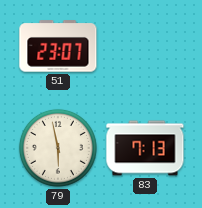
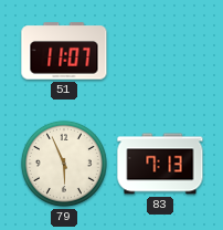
51: 23:07 -> 11:07
79: 5:58 -> 5:56
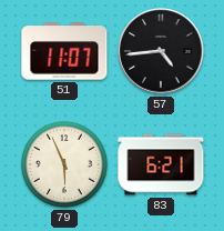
57: none -> 4:44
83: 7:13 -> 6:21
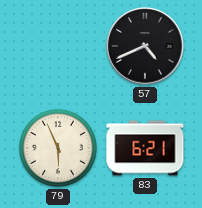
51: 11:07 -> none
57: 4:44 -> 4:41
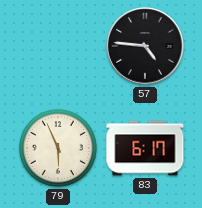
57: 4:41 -> 4:46
83: 6:21 -> 6:17
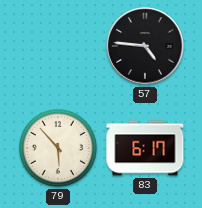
79: 5:56 -> 5:53
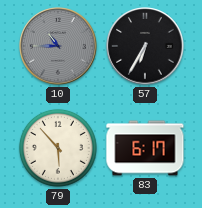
10: none -> 10:45
57: 4:46 -> 6:35
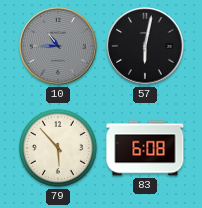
57: 6:35 -> 6:02
83: 6:17 -> 6:08
